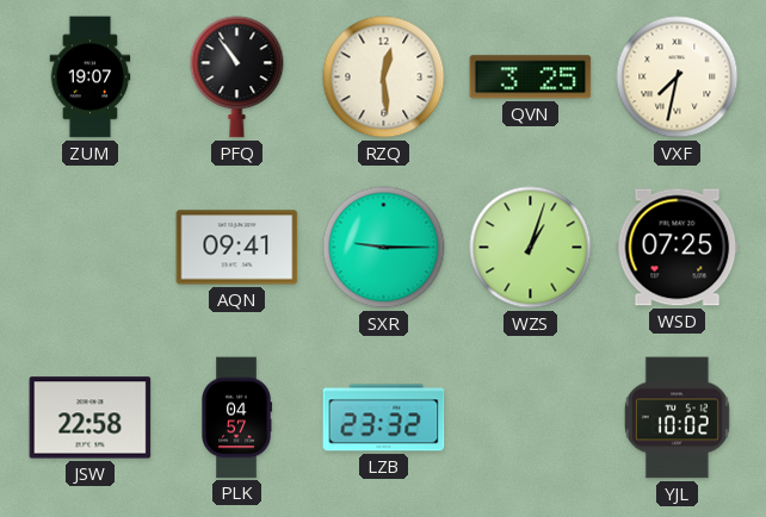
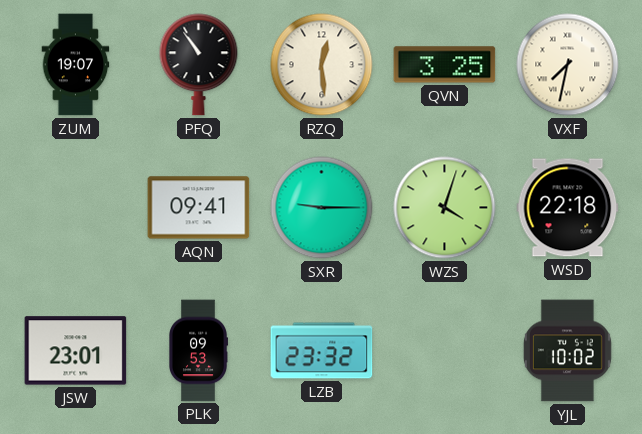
WZS: 1:03 -> 4:03
WSD: 07:25 -> 22:18
JSW: 22:58 -> 23:01
PLK: 04:57 -> 09:53
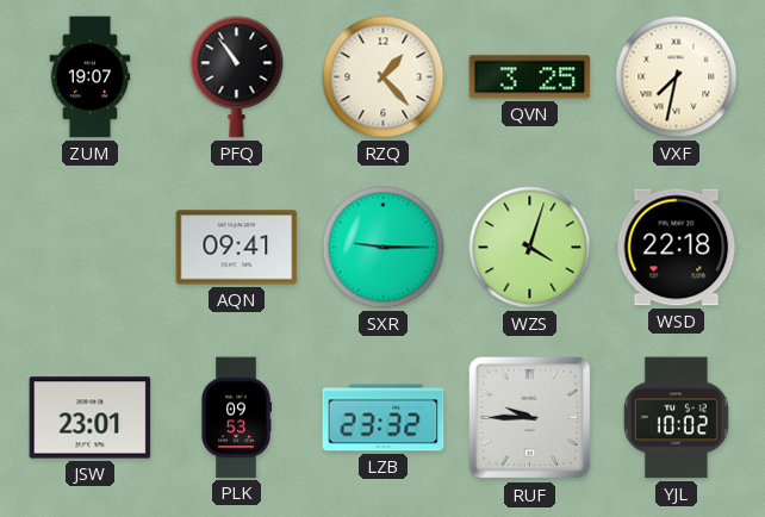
RZQ: 12:29 -> 1:23
RUF: none -> 9:45
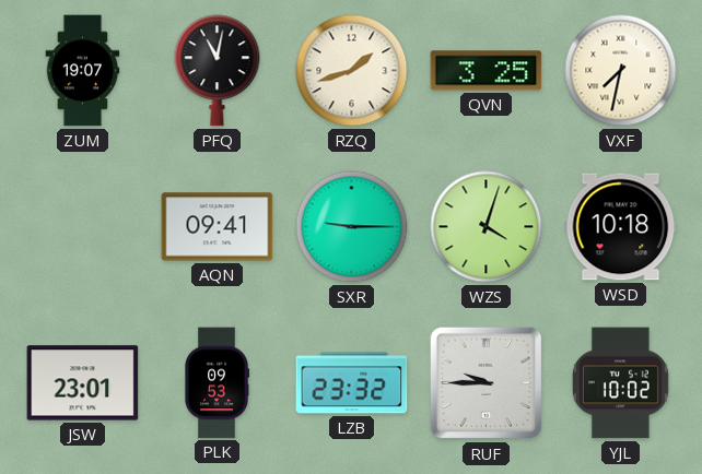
PFQ: 10:54 -> 11:02
RZQ: 1:23 -> 1:42
WSD: 22:18 -> 10:18
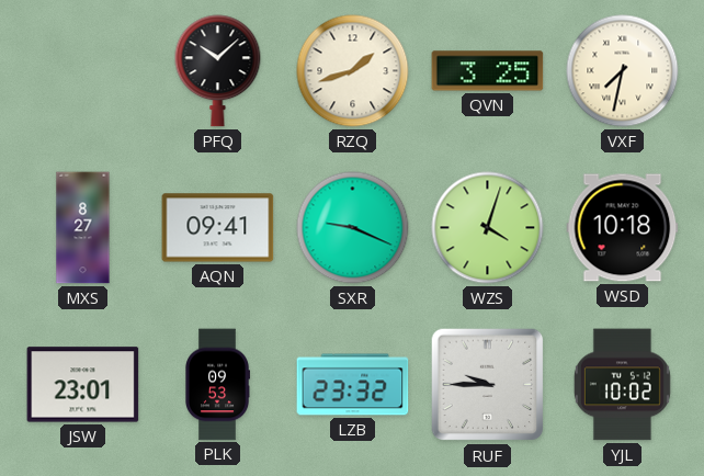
ZUM: 19:07 -> none
PFQ: 11:02 -> 10:08
MXS: none -> 8:27
SXR: 9:15 -> 9:19
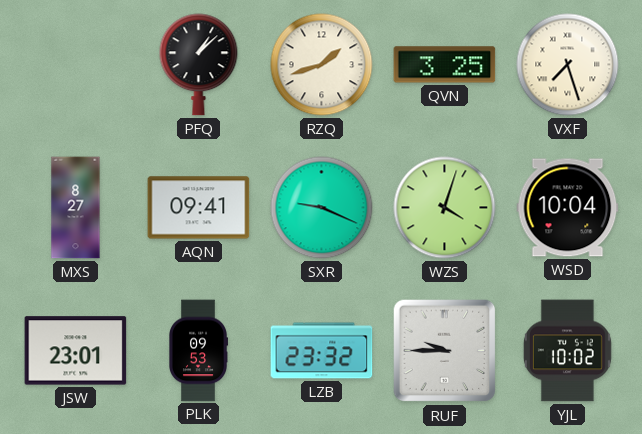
PFQ: 10:08 -> 1:08
VXF: 7:32 -> 7:27
WSD: 10:18 -> 10:04
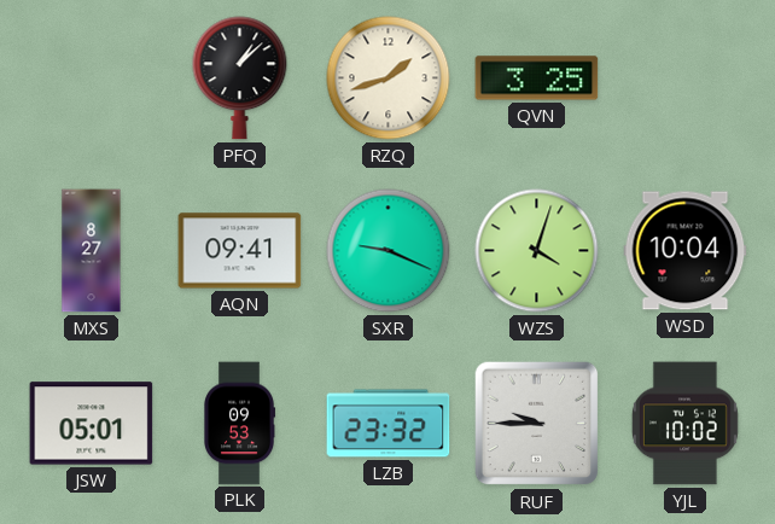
VXF: 7:27 -> none
JSW: 23:01 -> 05:01
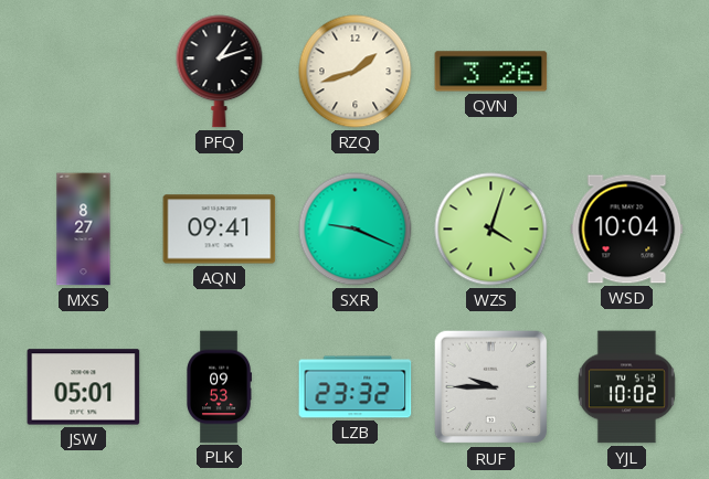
PFQ: 1:08 -> 1:12
QVN: 3:25 -> 3:26
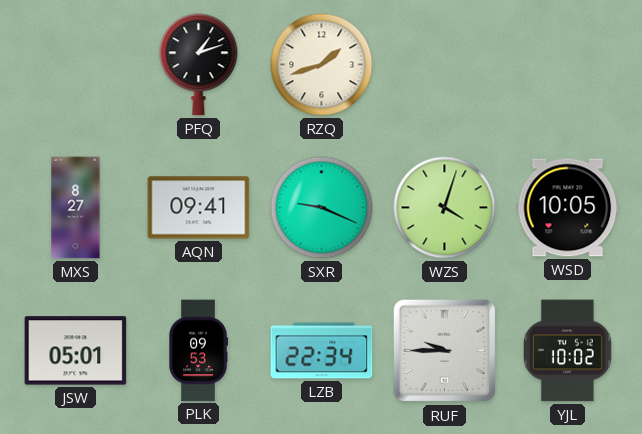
QVN: 3:26 -> none
WSD: 10:04 -> 10:05
LZB: 23:32 -> 22:34
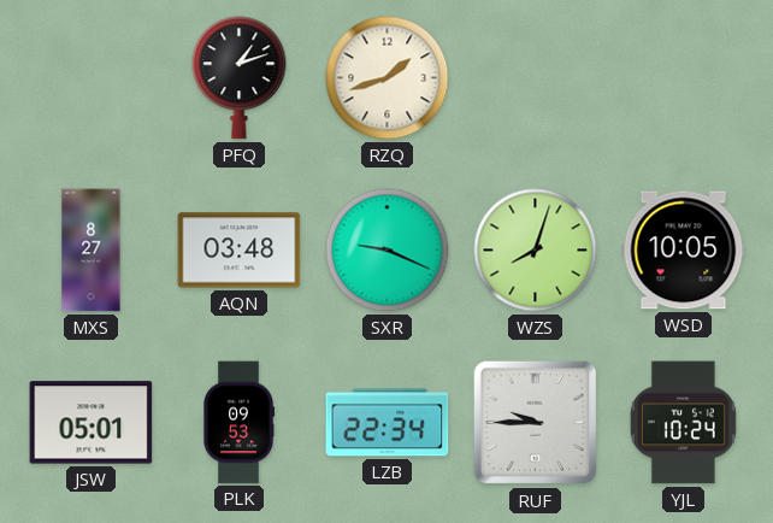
AQN: 09:41 -> 03:48
WZS: 4:03 -> 8:03
YJL: 10:02 -> 10:24
